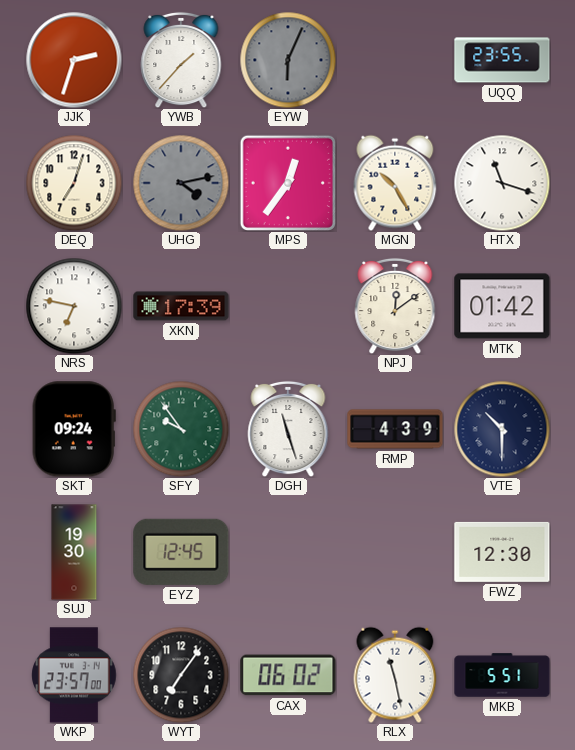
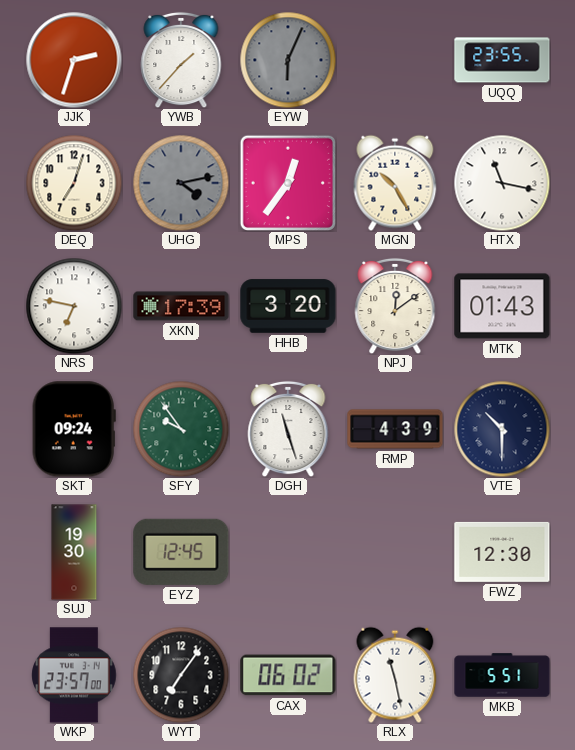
HTX: 11:18 -> 11:17
HHB: none -> 3:20
MTK: 01:42 -> 01:43
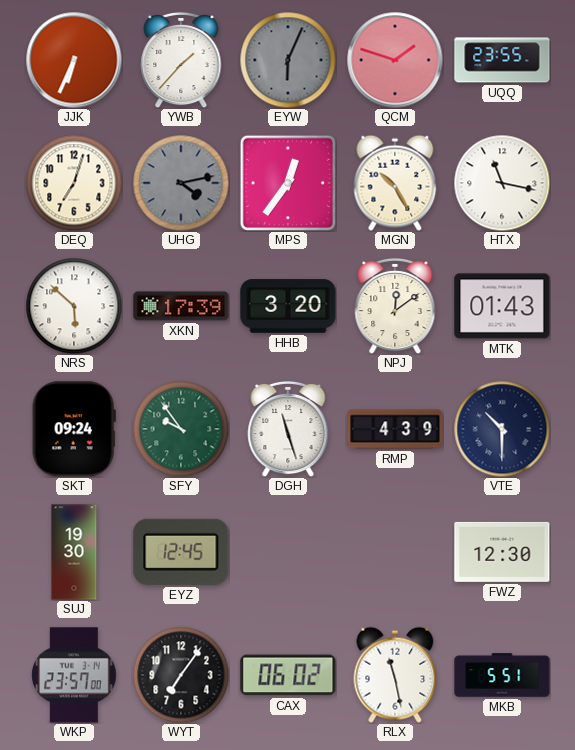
JJK: 2:33 -> 6:34
QCM: none -> 1:48
NRS: 6:47 -> 5:52
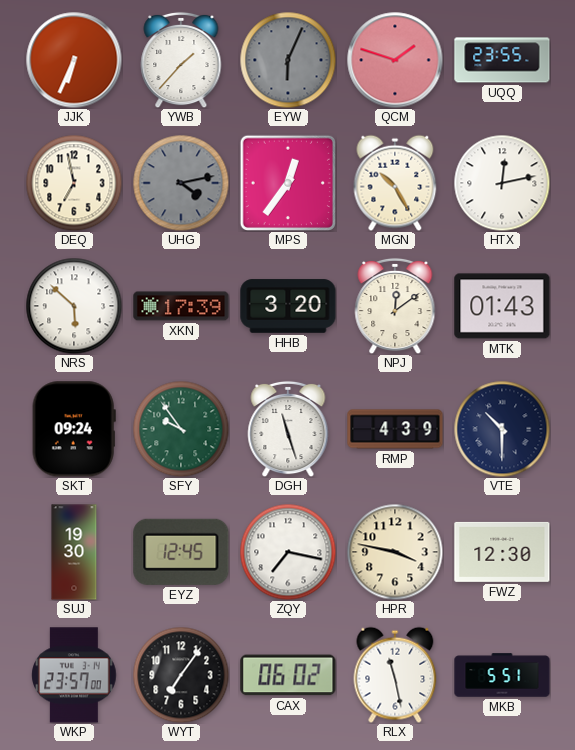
DEQ: 7:03 -> 6:58
HTX: 11:17 -> 12:13
ZQY: none -> 7:17
HPR: none -> 3:47
